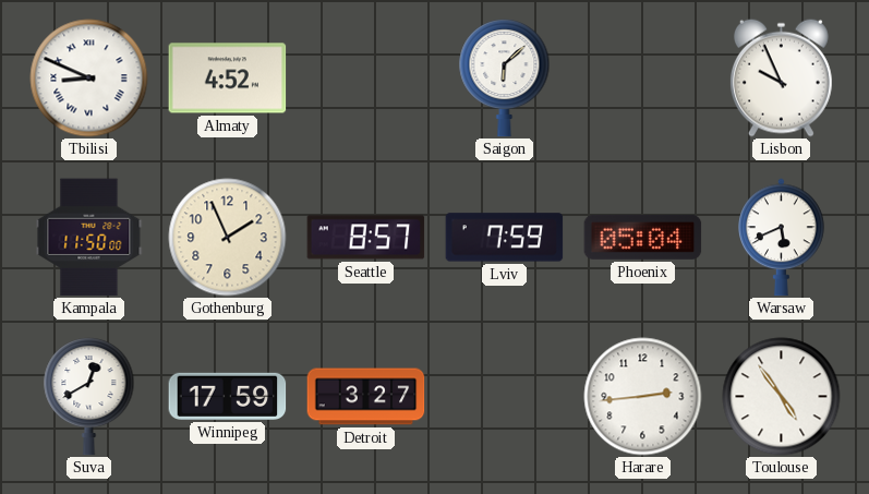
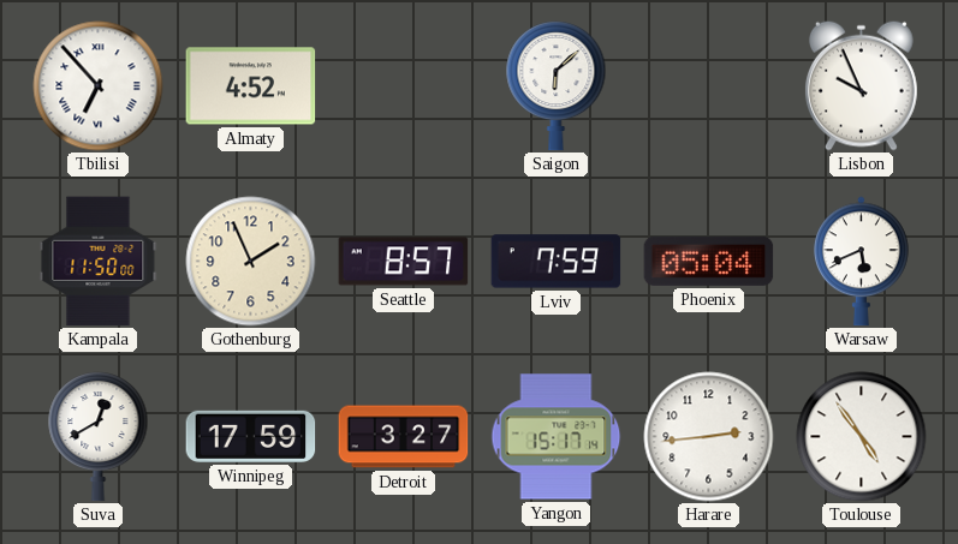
Tbilisi: 8:49 -> 6:53
Yangon: none -> 15:17
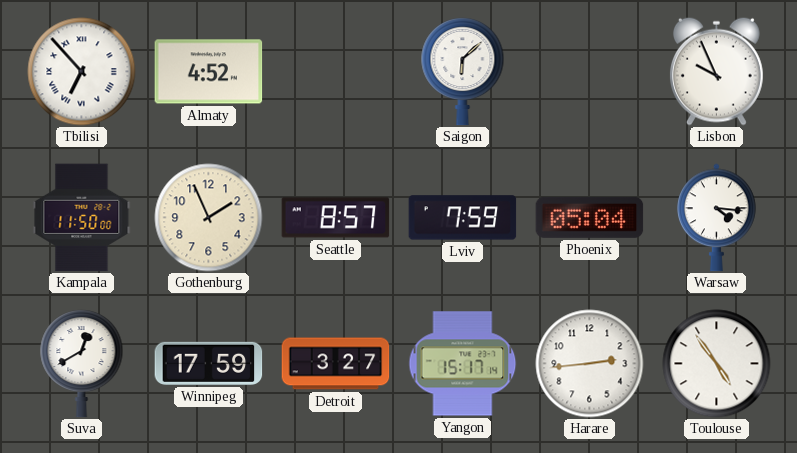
Warsaw: 5:41 -> 4:16
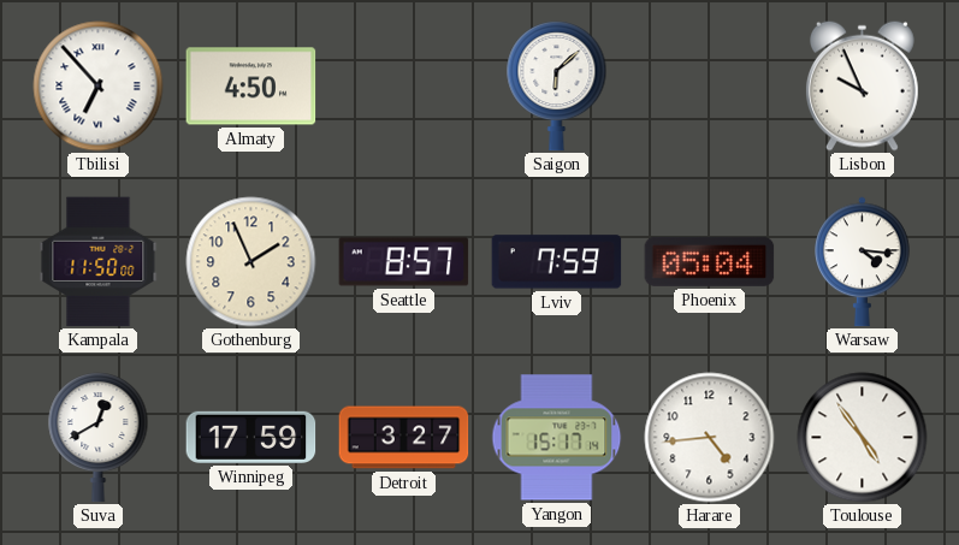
Almaty: 4:52 -> 4:50
Harare: 2:44 -> 4:44
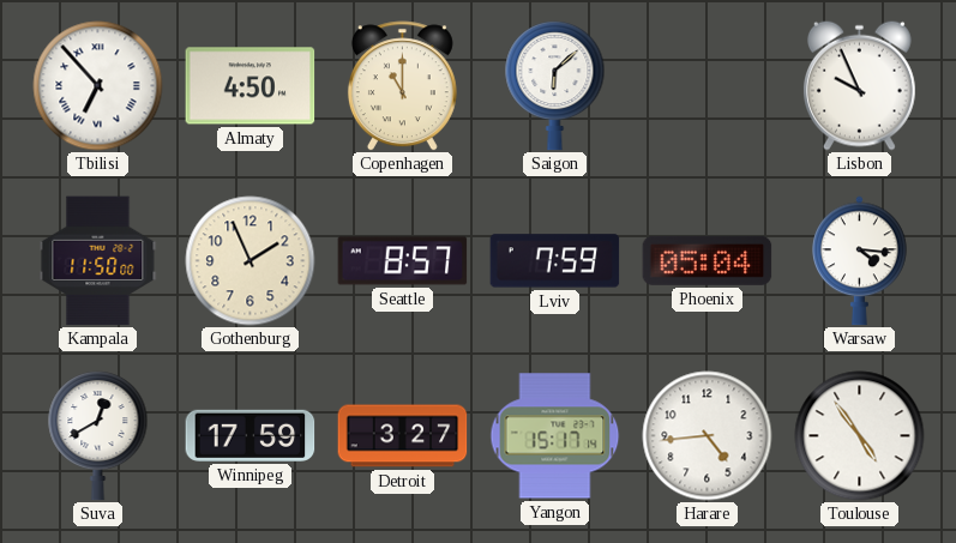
Copenhagen: none -> 11:00
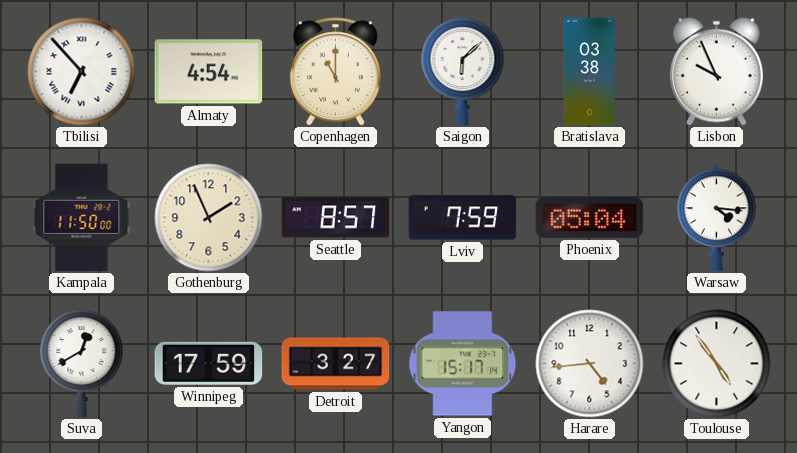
Almaty: 4:50 -> 4:54
Bratislava: none -> 03:38
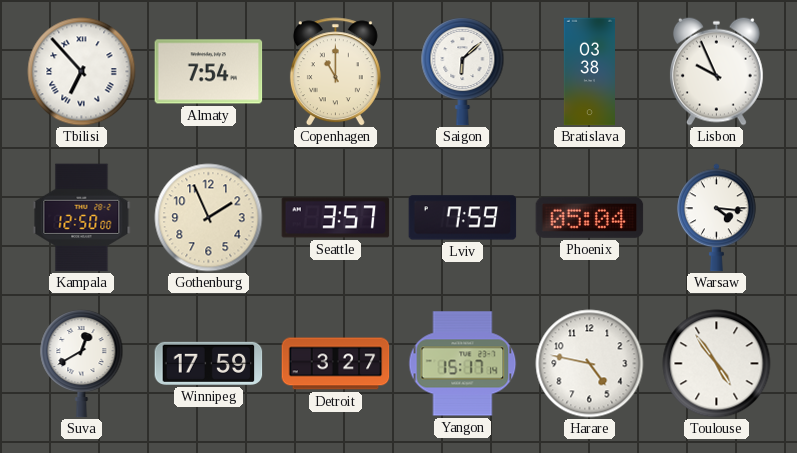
Almaty: 4:54 -> 7:54
Kampala: 11:50 -> 12:50
Seattle: 8:57 -> 3:57
Harare: 4:44 -> 4:47
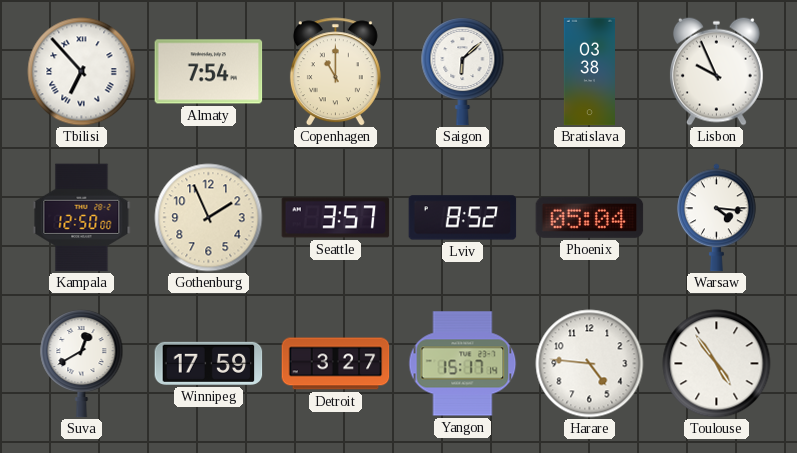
Lviv: 7:59 -> 8:52
Harare: 4:47 -> 4:46
